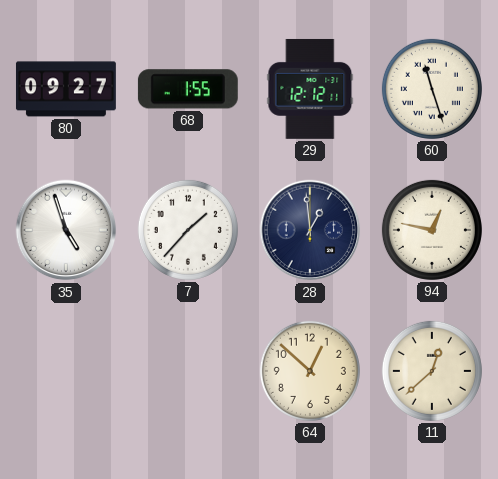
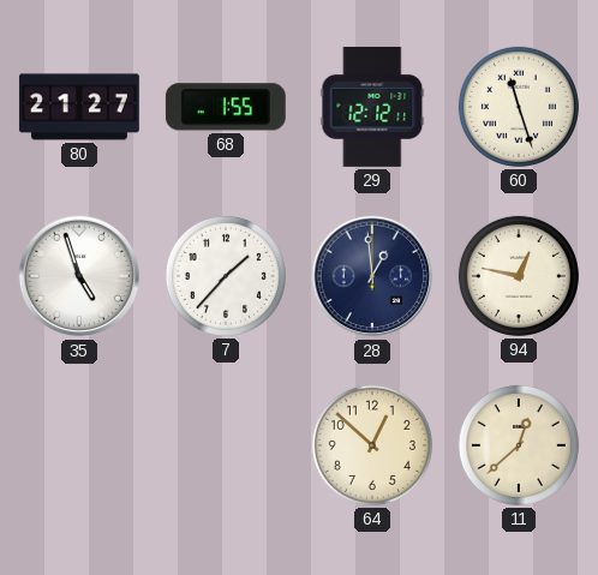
80: 09:27 -> 21:27
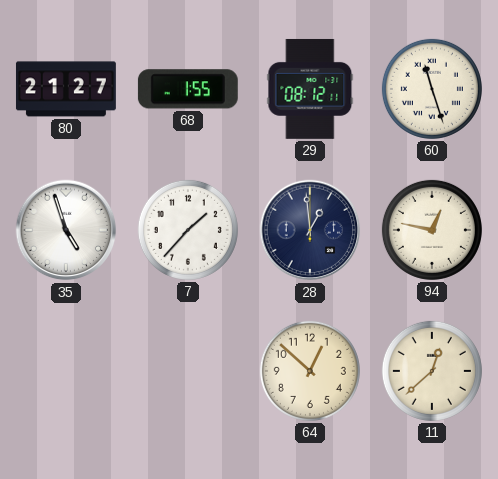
29: 12:12 -> 08:12
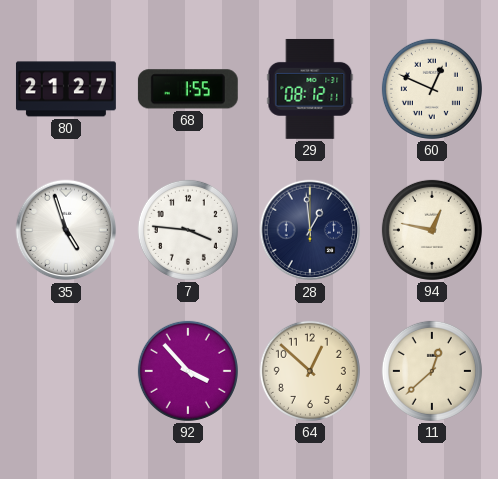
60: 11:27 -> 12:49
7: 1:37 -> 3:46
92: none -> 3:53
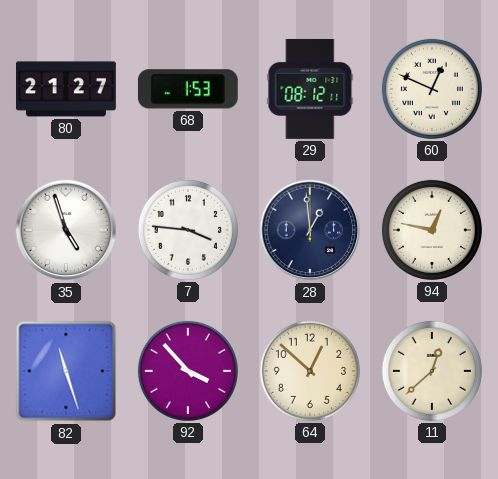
68: 1:55 -> 1:53
82: none -> 11:27
